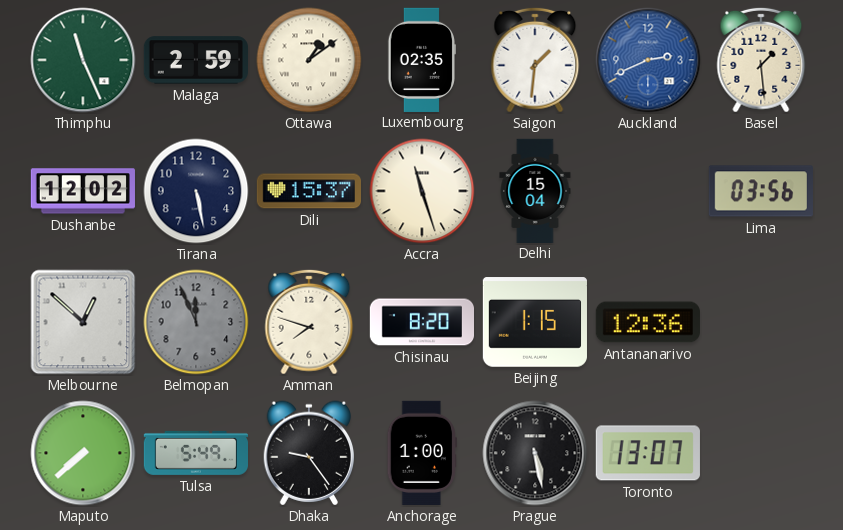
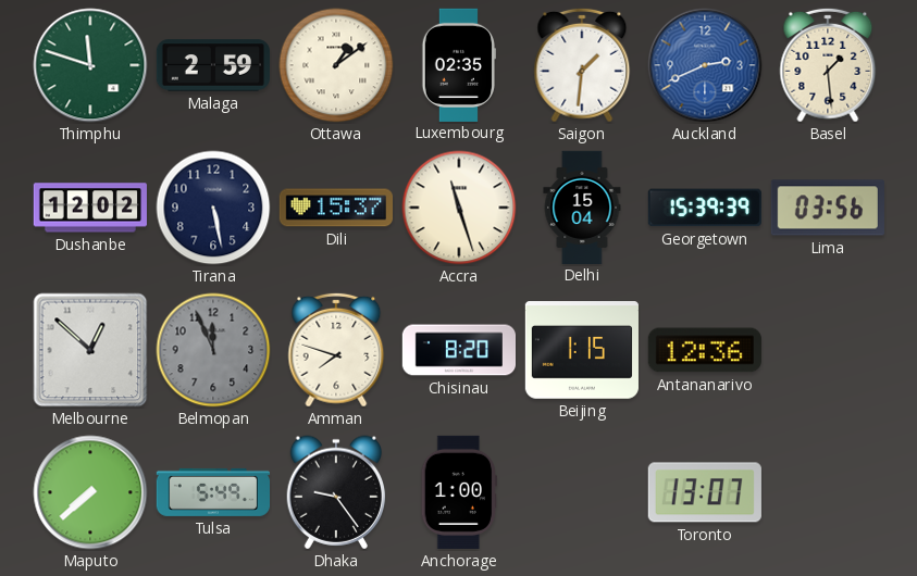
Thimphu: 11:26 -> 11:48
Georgetown: none -> 15:39
Prague: 5:28 -> none
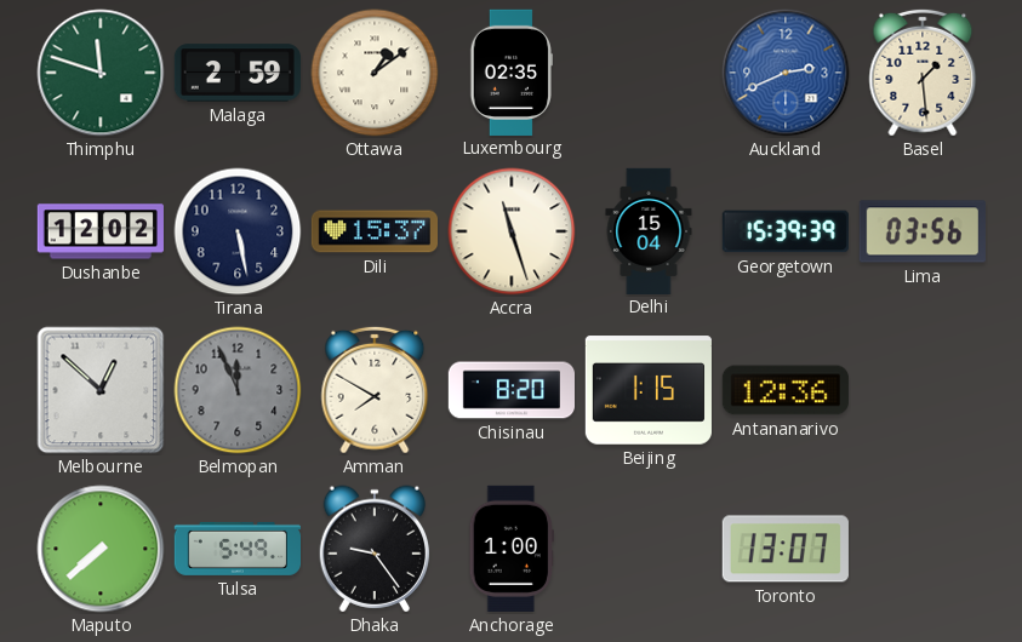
Saigon: 1:31 -> none
Amman: 7:48 -> 7:50
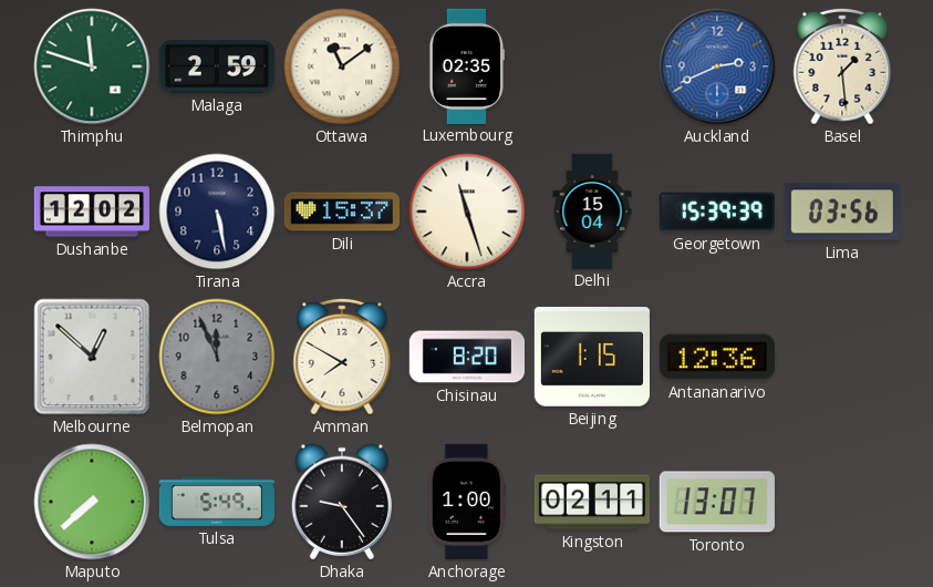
Ottawa: 1:09 -> 11:09
Kingston: none -> 02:11
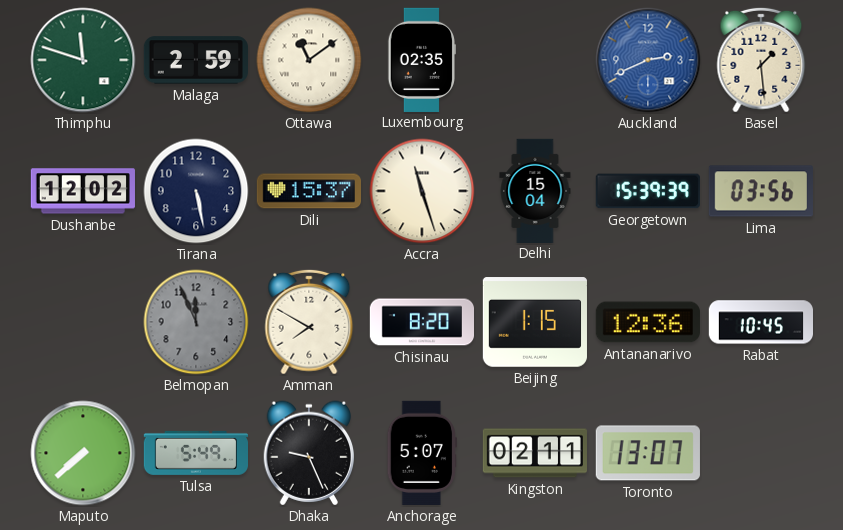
Melbourne: 12:52 -> none
Rabat: none -> 10:45
Dhaka: 9:24 -> 9:26
Anchorage: 1:00 -> 5:07
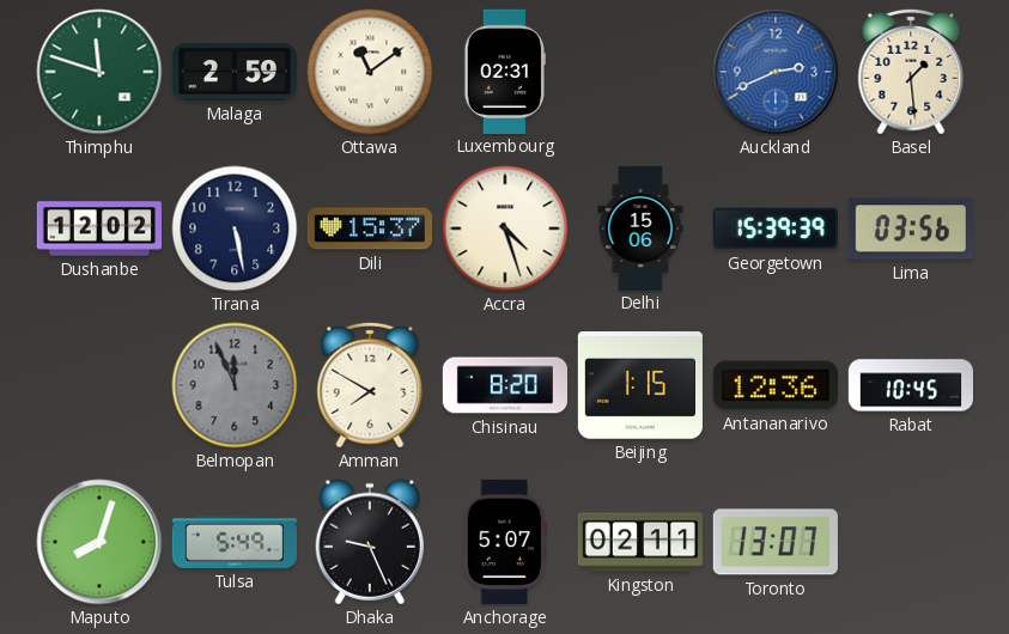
Luxembourg: 02:35 -> 02:31
Accra: 11:27 -> 4:27
Delhi: 15:04 -> 15:06
Maputo: 7:38 -> 8:03
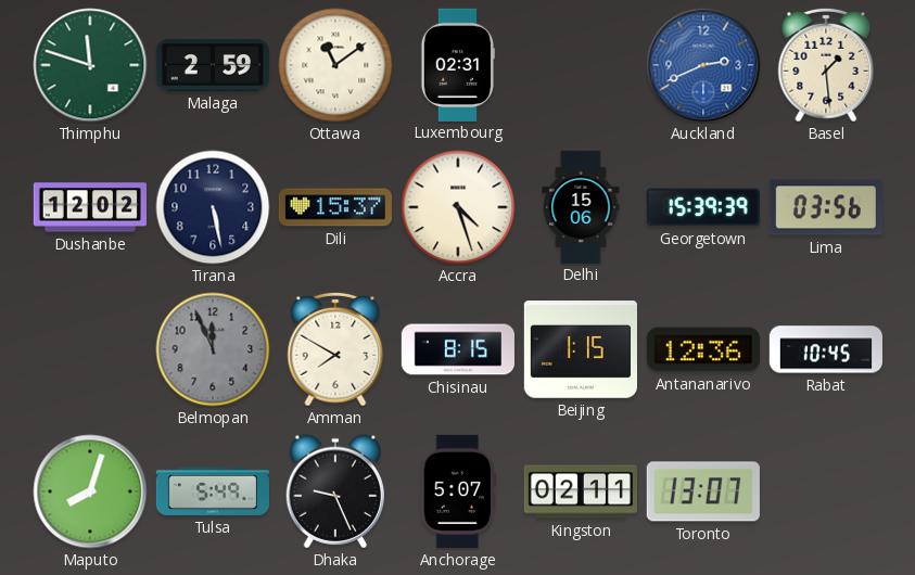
Chisinau: 8:20 -> 8:15
